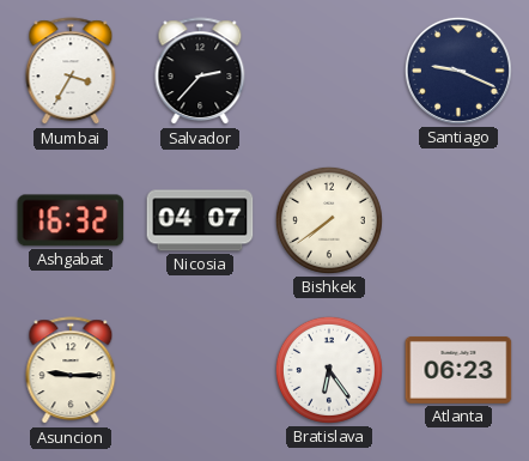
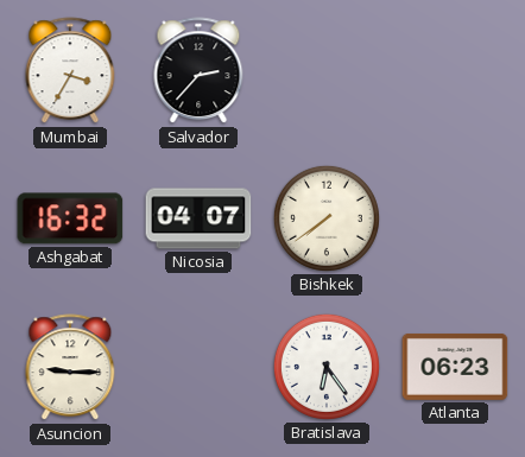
Santiago: 9:19 -> none
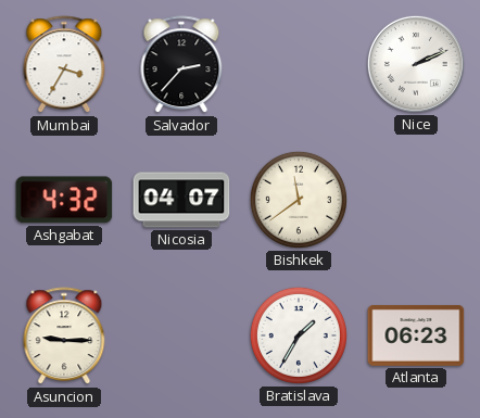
Nice: none -> 2:11
Ashgabat: 16:32 -> 4:32
Bishkek: 7:39 -> 11:39
Bratislava: 6:24 -> 1:35
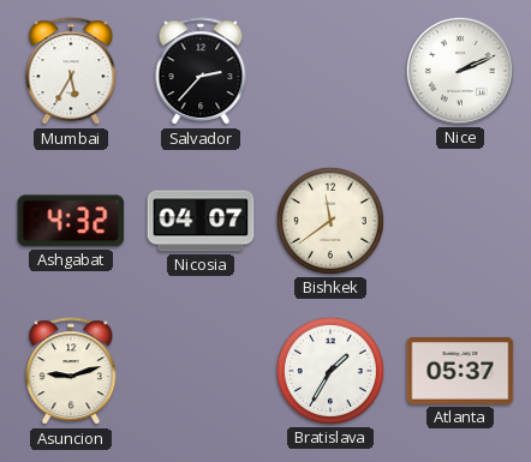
Mumbai: 3:35 -> 5:35
Asuncion: 9:15 -> 9:12
Atlanta: 06:23 -> 05:37
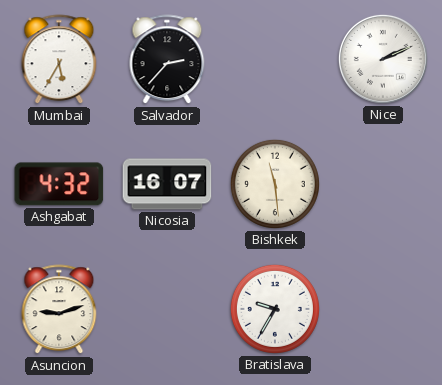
Nicosia: 04:07 -> 16:07
Bishkek: 11:39 -> 11:29
Bratislava: 1:35 -> 9:35
Atlanta: 05:37 -> none
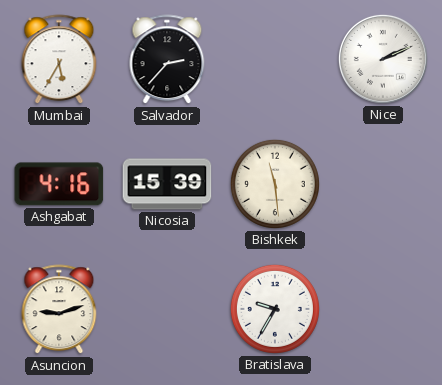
Ashgabat: 4:32 -> 4:16
Nicosia: 16:07 -> 15:39
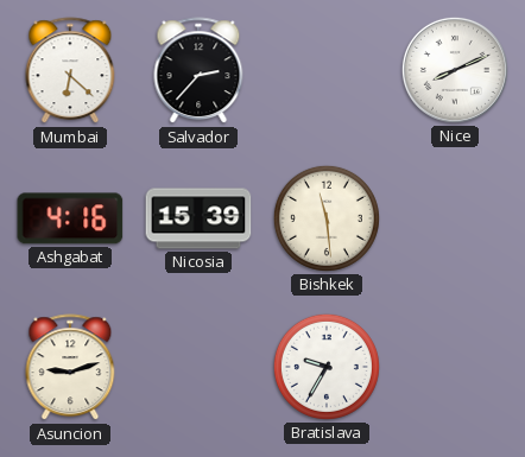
Mumbai: 5:35 -> 6:22
Nice: 2:11 -> 8:11
